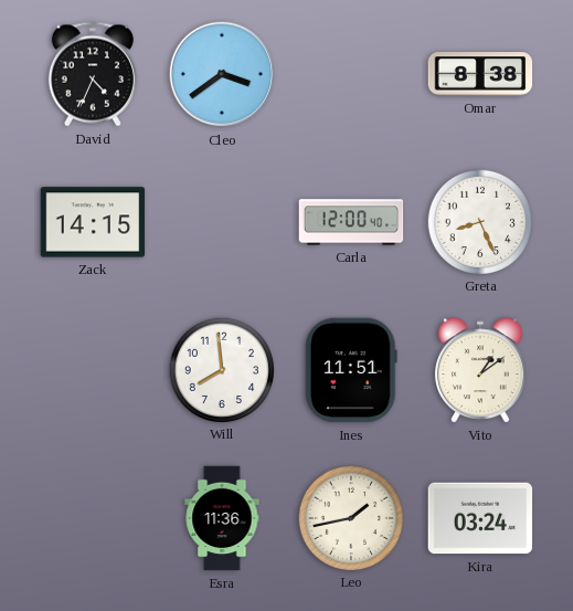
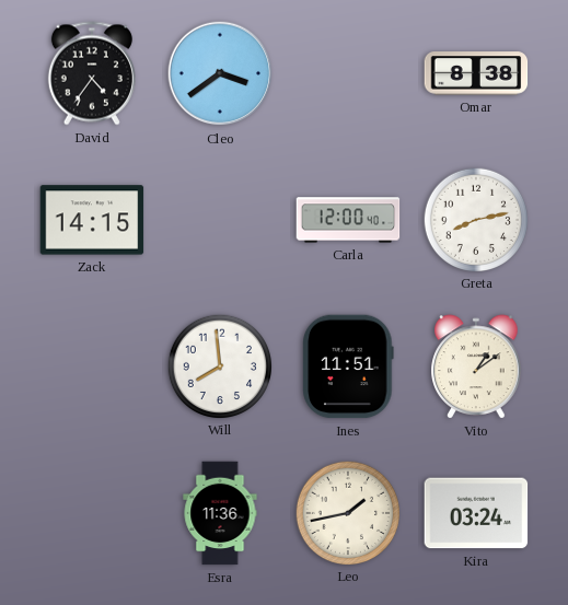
David: 4:34 -> 4:36
Greta: 8:26 -> 8:13
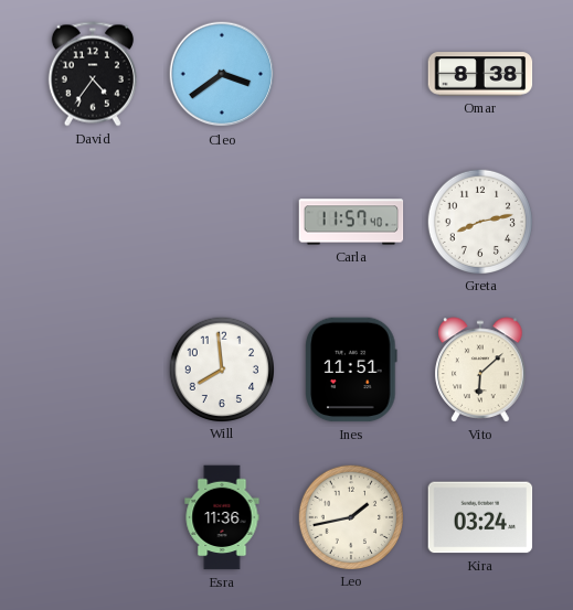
Zack: 14:15 -> none
Carla: 12:00 -> 11:57
Vito: 1:09 -> 6:08
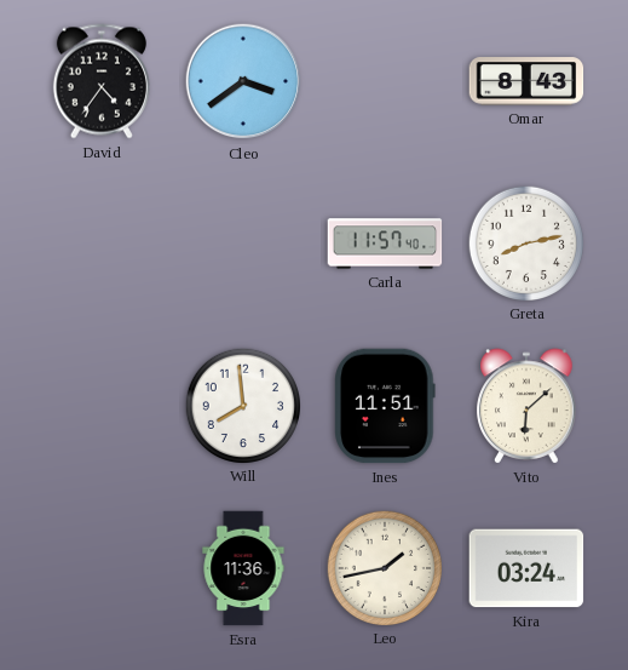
Omar: 8:38 -> 8:43
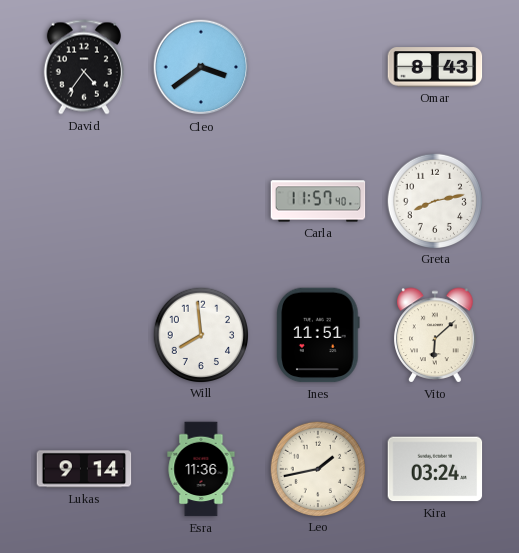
Lukas: none -> 9:14
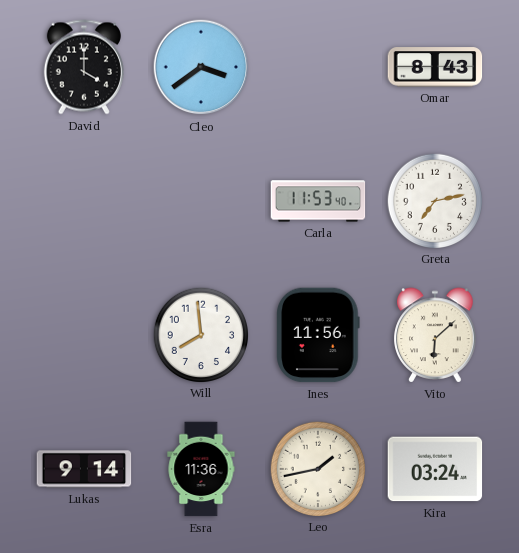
David: 4:36 -> 4:00
Carla: 11:57 -> 11:53
Greta: 8:13 -> 7:13
Ines: 11:51 -> 11:56
